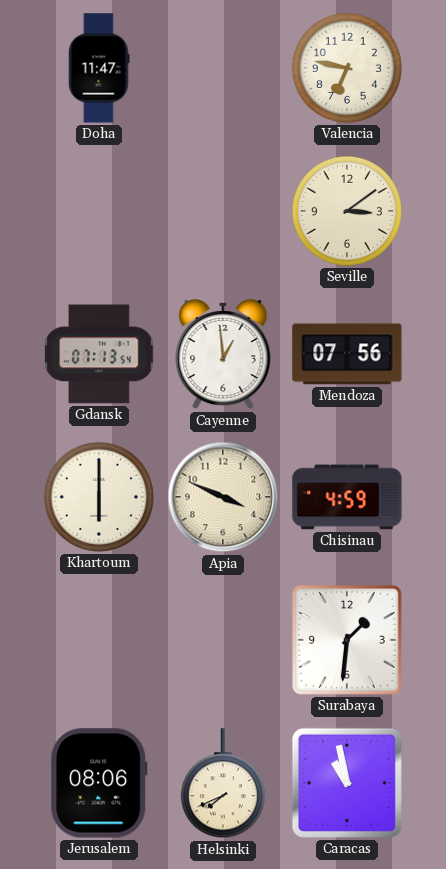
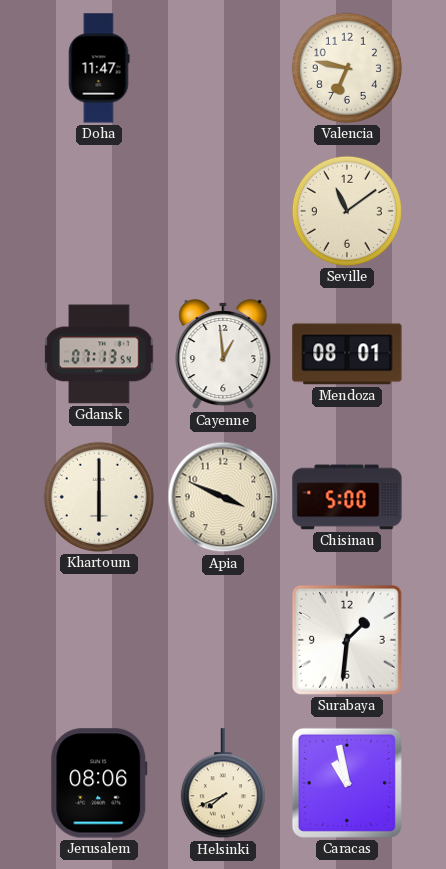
Seville: 3:09 -> 11:09
Mendoza: 07:56 -> 08:01
Chisinau: 4:59 -> 5:00
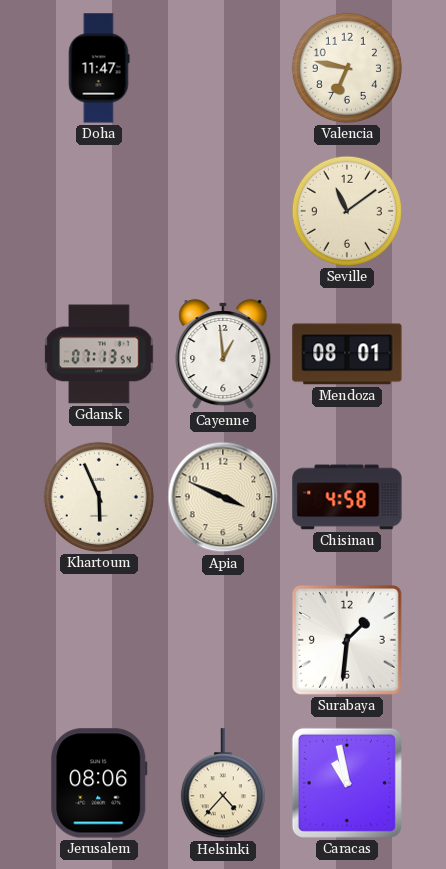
Khartoum: 6:00 -> 5:56
Chisinau: 5:00 -> 4:58
Helsinki: 7:41 -> 4:37
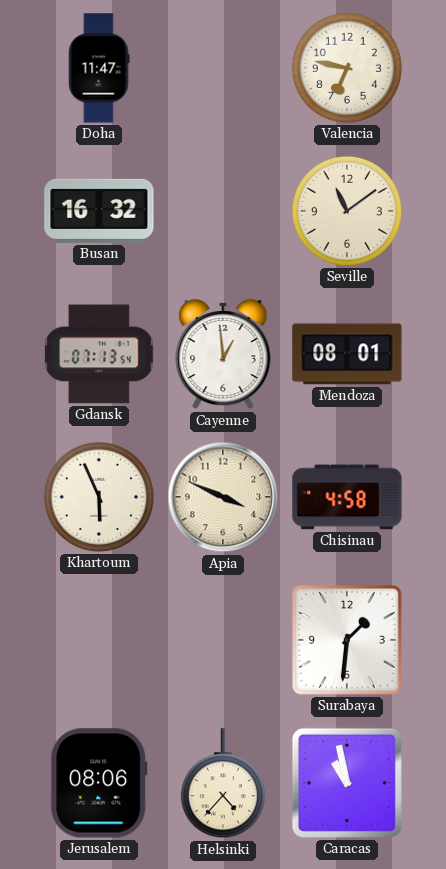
Busan: none -> 16:32
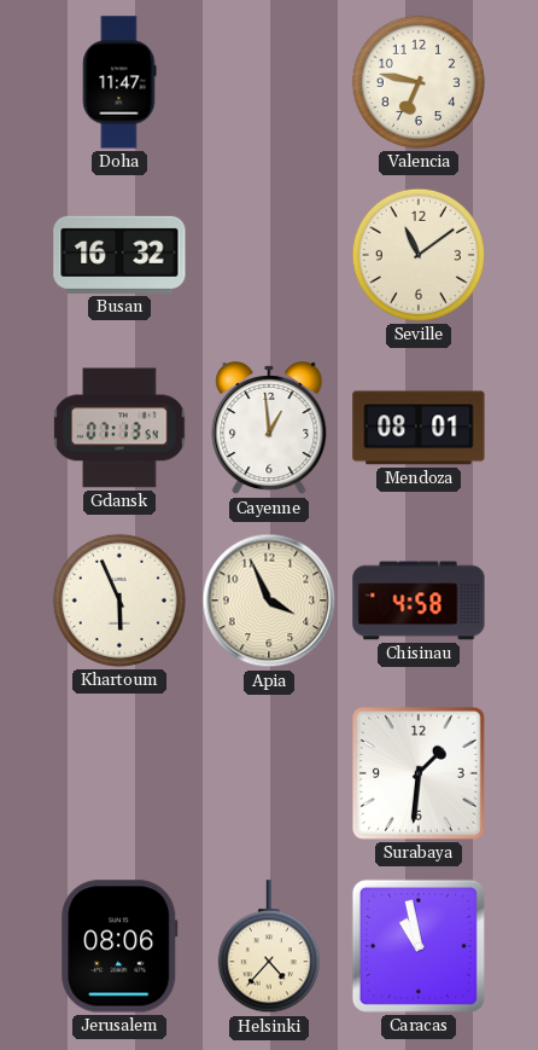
Apia: 3:49 -> 3:56
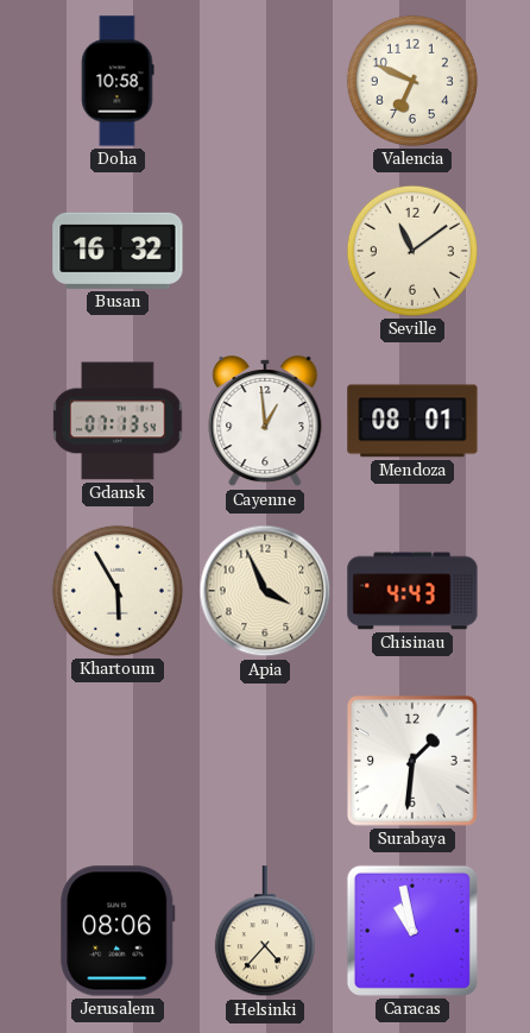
Doha: 11:47 -> 10:58
Valencia: 6:47 -> 6:49
Khartoum: 5:56 -> 5:55
Chisinau: 4:58 -> 4:43
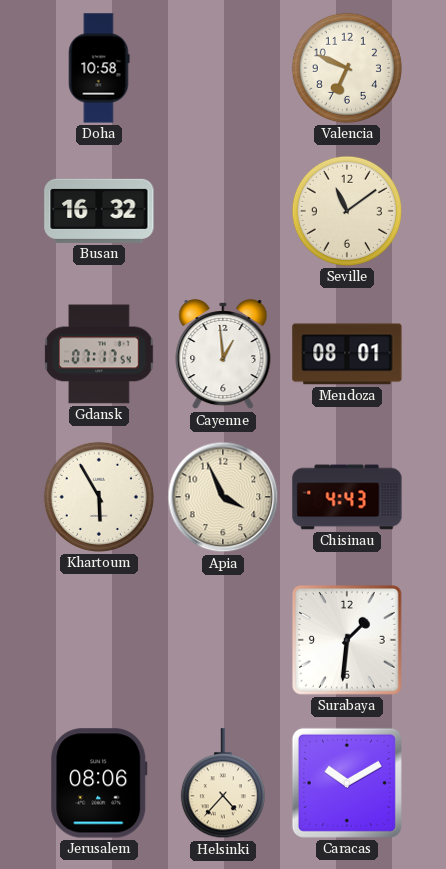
Gdansk: 07:13 -> 07:17
Caracas: 10:58 -> 10:10
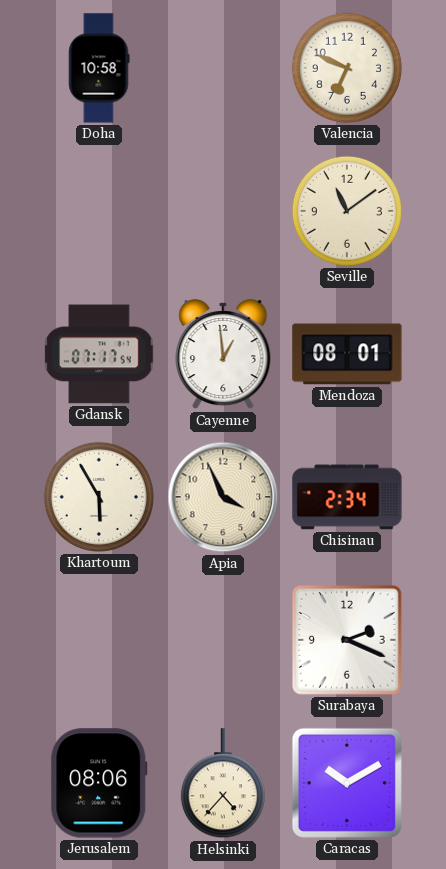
Busan: 16:32 -> none
Chisinau: 4:43 -> 2:34
Surabaya: 1:31 -> 2:19
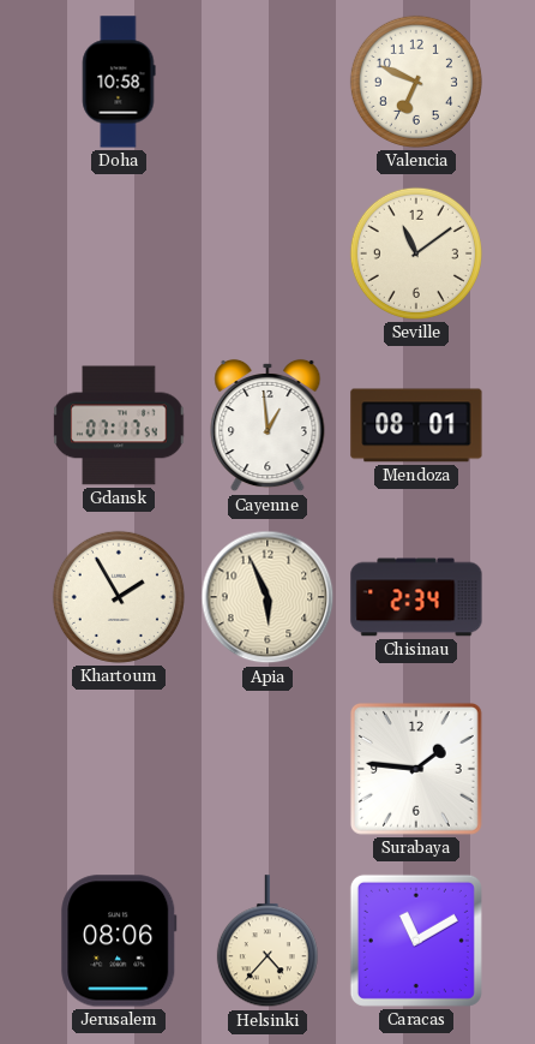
Khartoum: 5:55 -> 1:55
Apia: 3:56 -> 5:56
Surabaya: 2:19 -> 1:46
Caracas: 10:10 -> 11:10
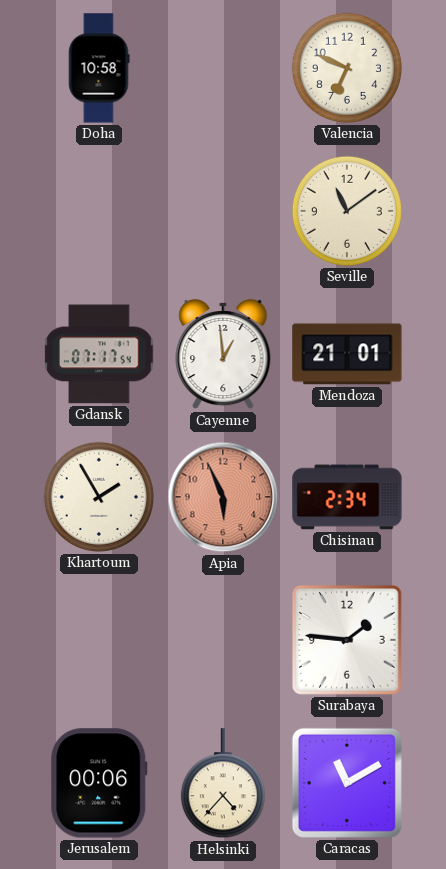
Mendoza: 08:01 -> 21:01
Apia dial: cream -> salmon
Jerusalem: 08:06 -> 00:06
